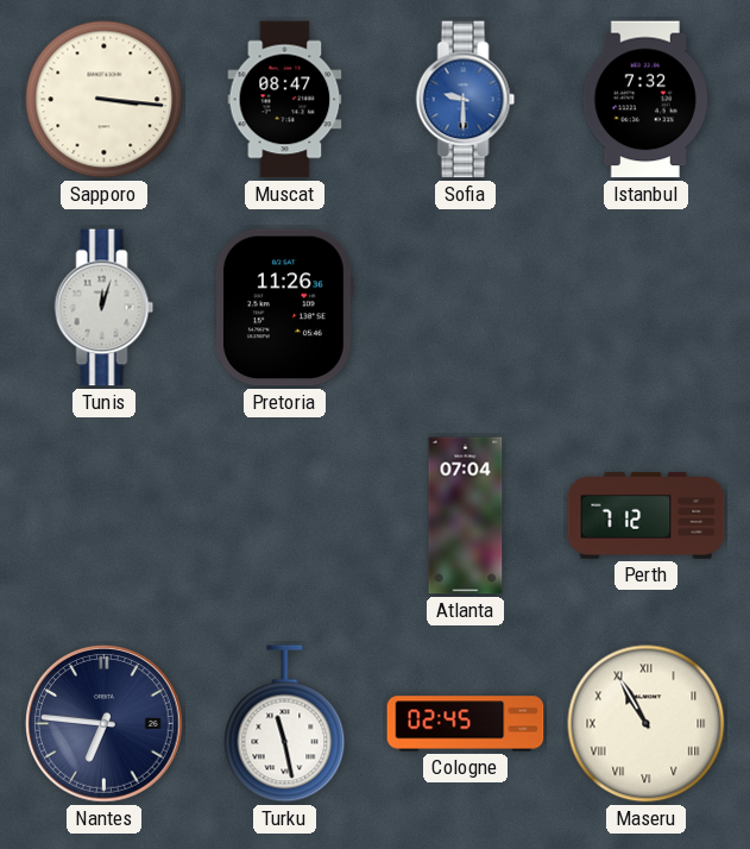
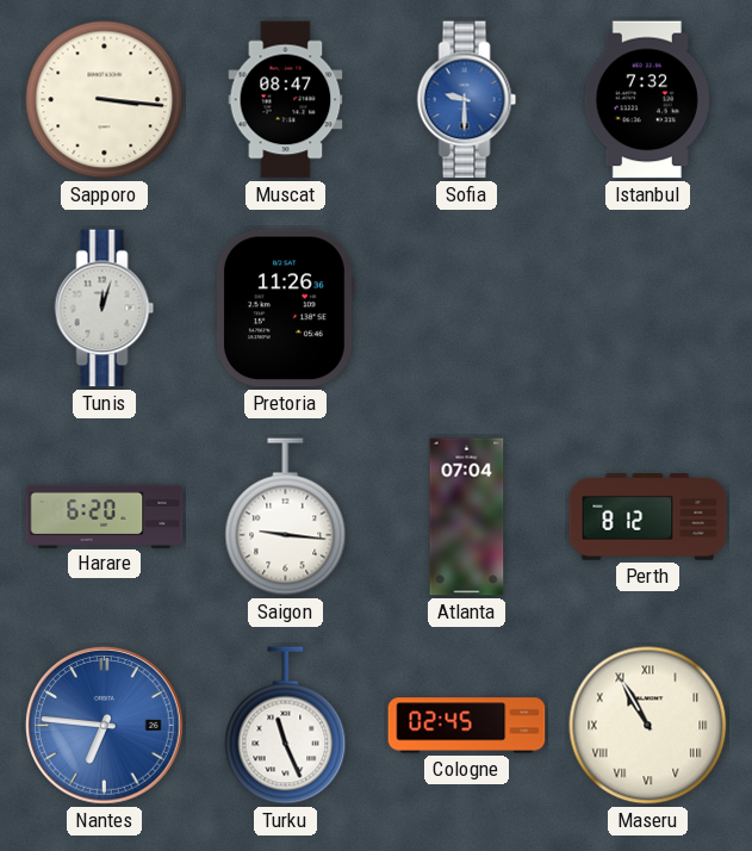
Harare: none -> 6:20
Saigon: none -> 9:16
Perth: 7:12 -> 8:12
Nantes dial: navy -> blue
Turku: 11:28 -> 11:26
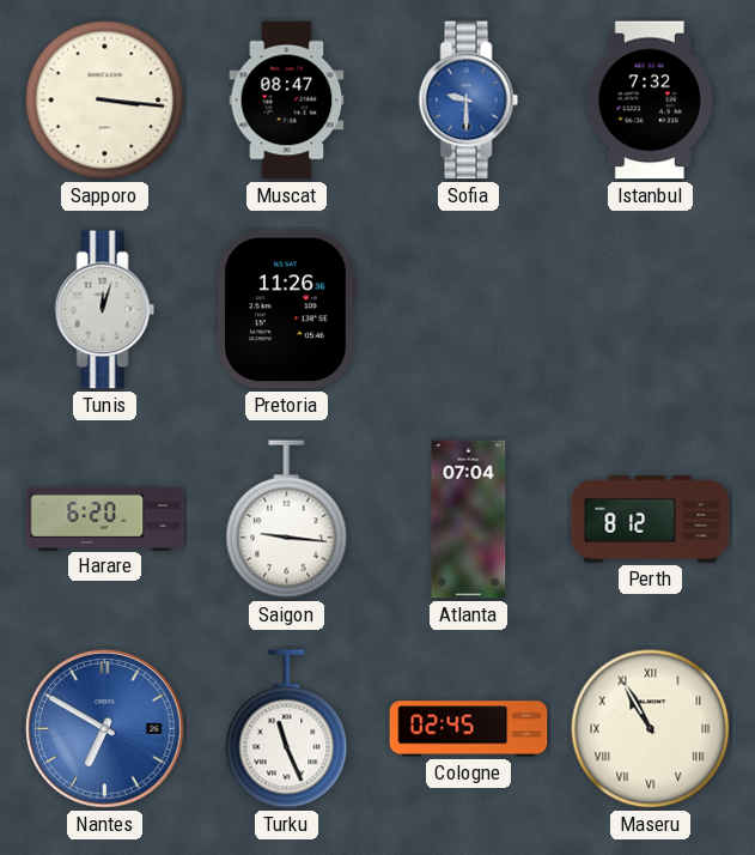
Nantes: 6:46 -> 6:50
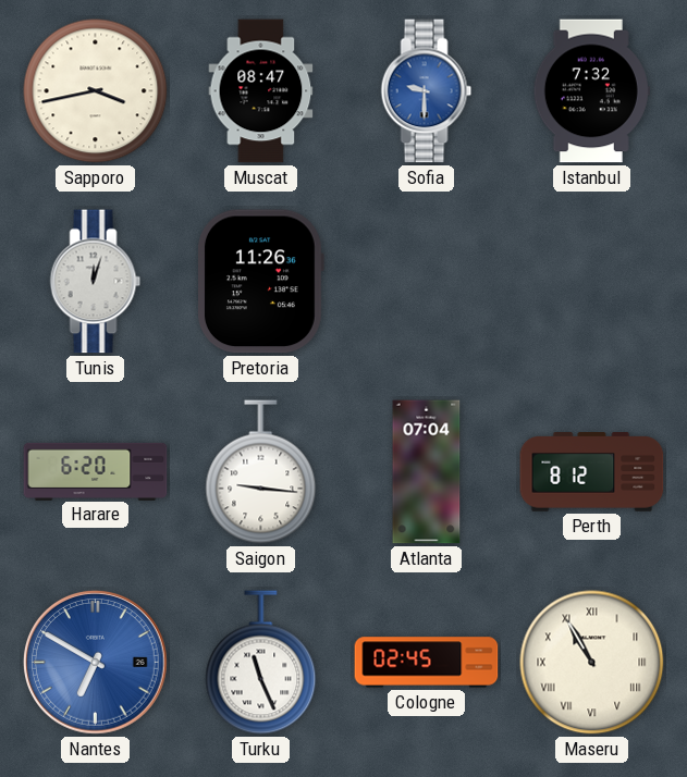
Sapporo: 3:16 -> 3:43
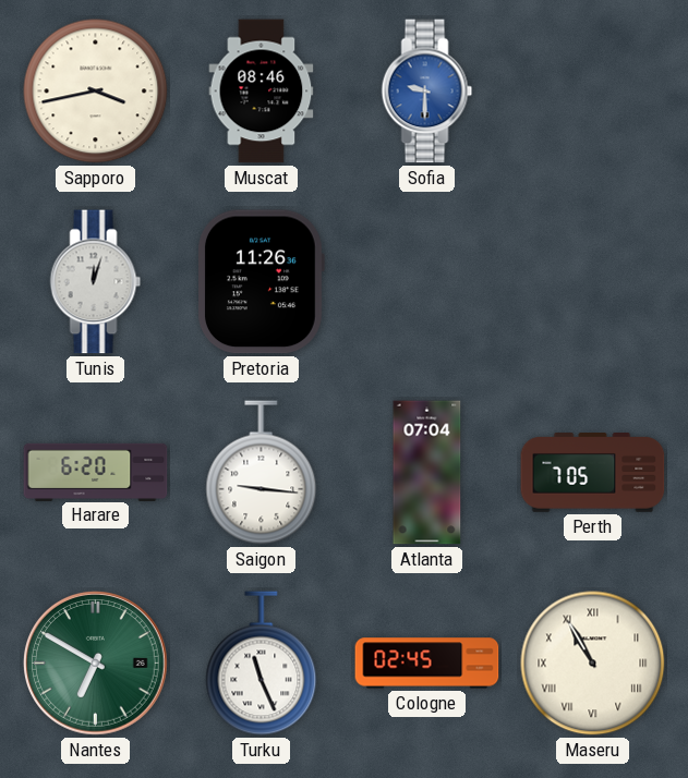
Muscat: 08:47 -> 08:46
Istanbul: 7:32 -> none
Perth: 8:12 -> 7:05
Nantes dial: blue -> green
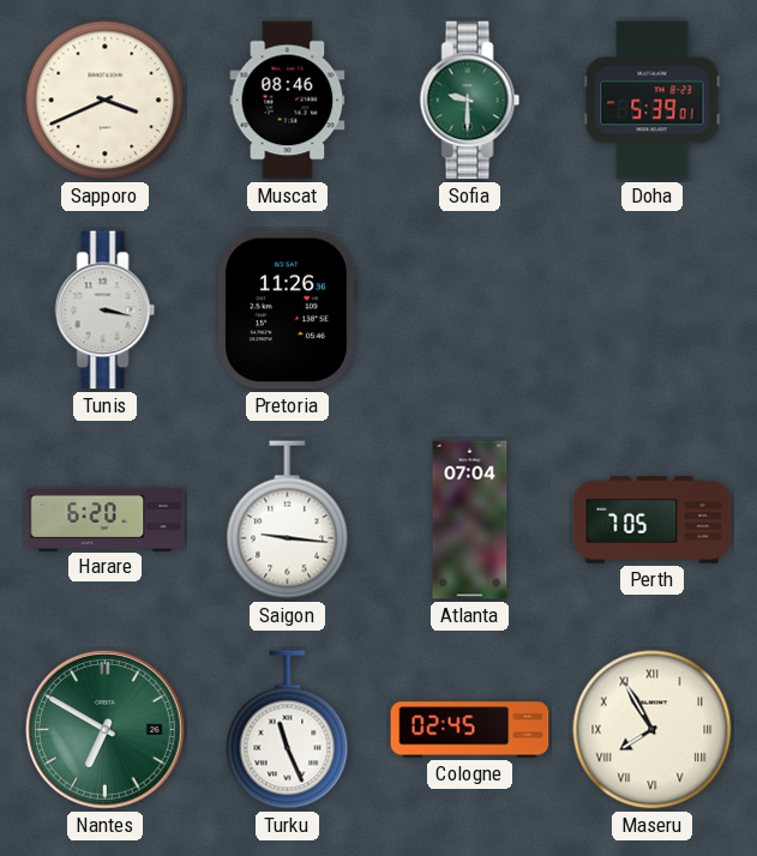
Sapporo: 3:43 -> 3:41
Sofia dial: blue -> green
Doha: none -> 5:39
Tunis: 12:03 -> 3:17
Maseru: 10:55 -> 7:55
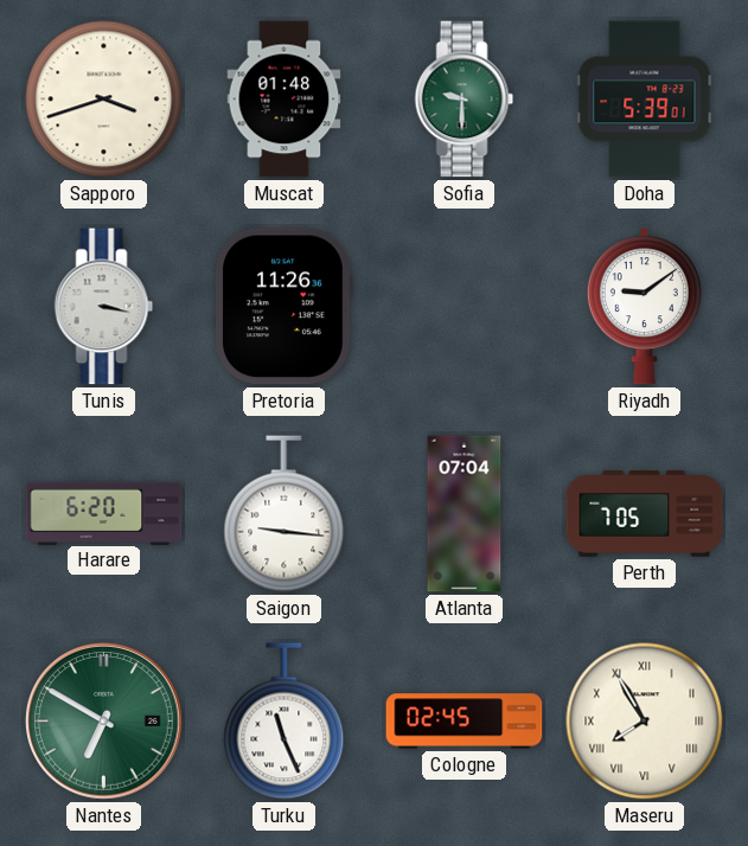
Sapporo: 3:41 -> 3:42
Muscat: 08:46 -> 01:48
Riyadh: none -> 9:09
